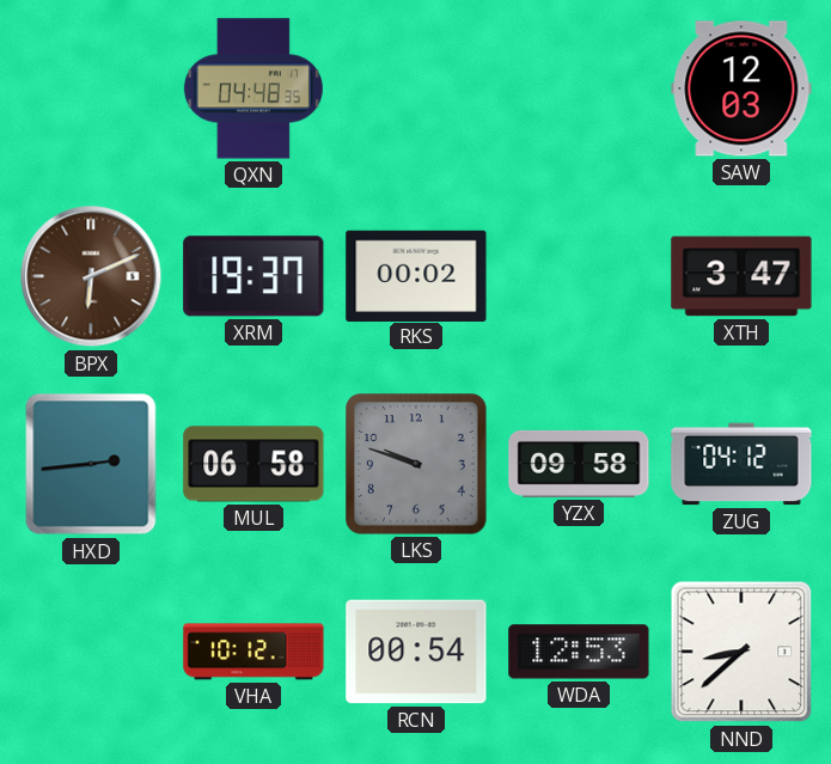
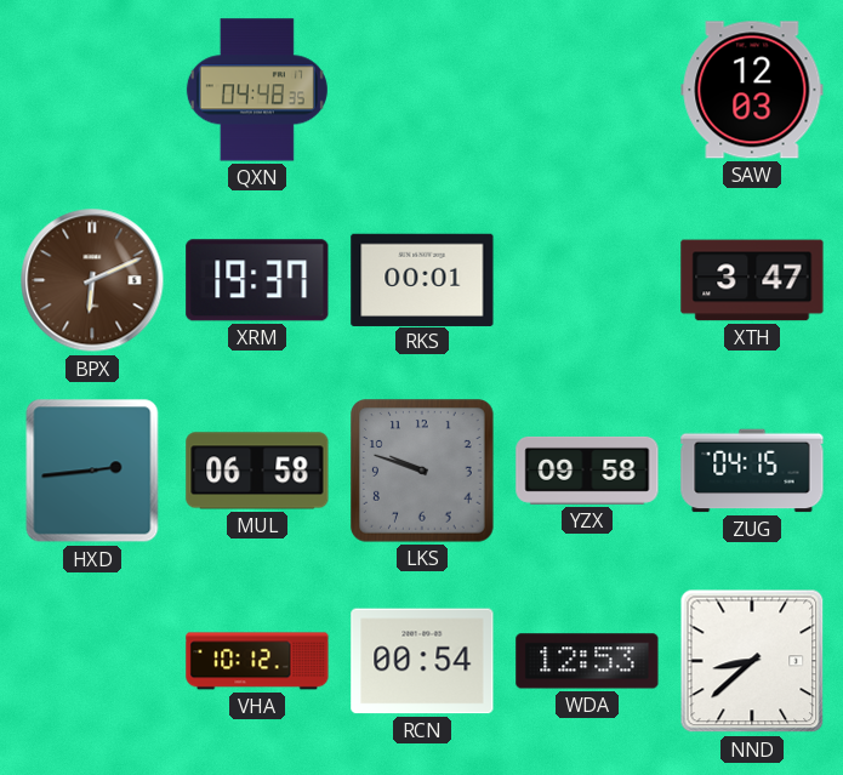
RKS: 00:02 -> 00:01
ZUG: 04:12 -> 04:15
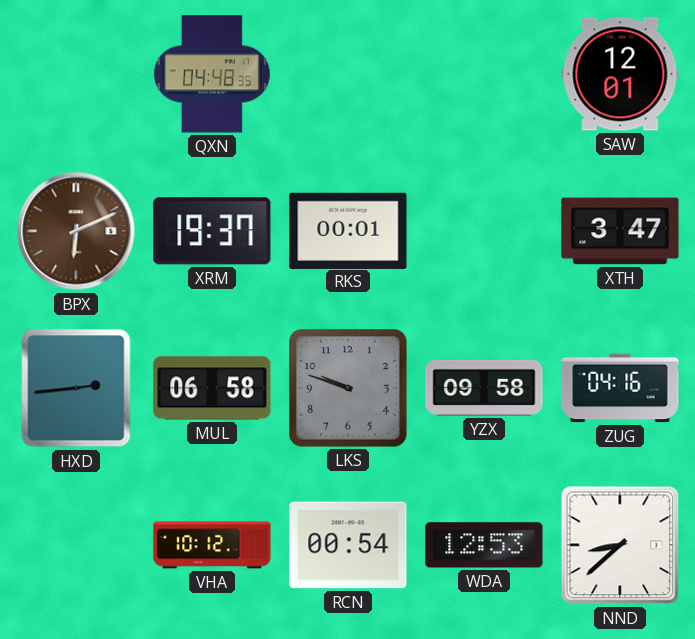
SAW: 12:03 -> 12:01
ZUG: 04:15 -> 04:16
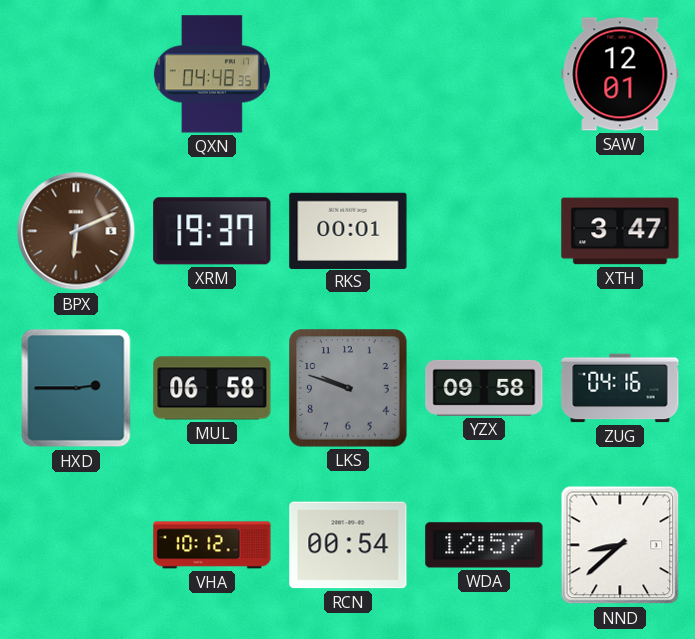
HXD: 2:44 -> 2:45
WDA: 12:53 -> 12:57
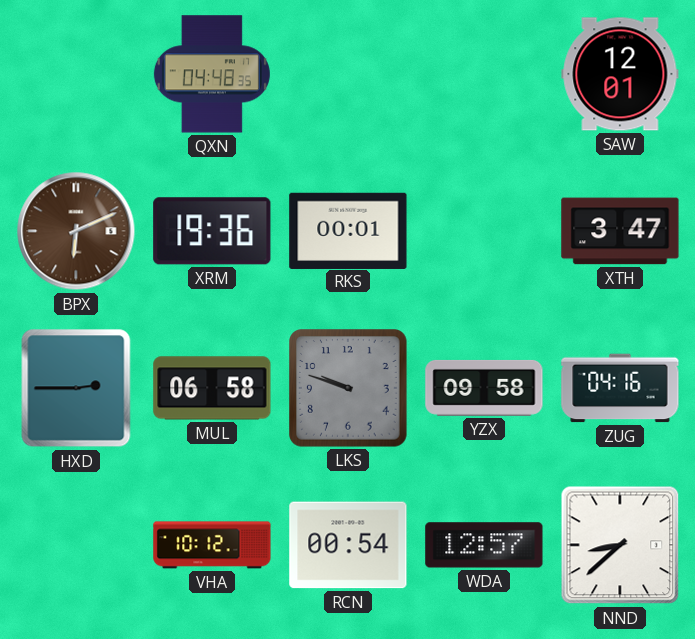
XRM: 19:37 -> 19:36
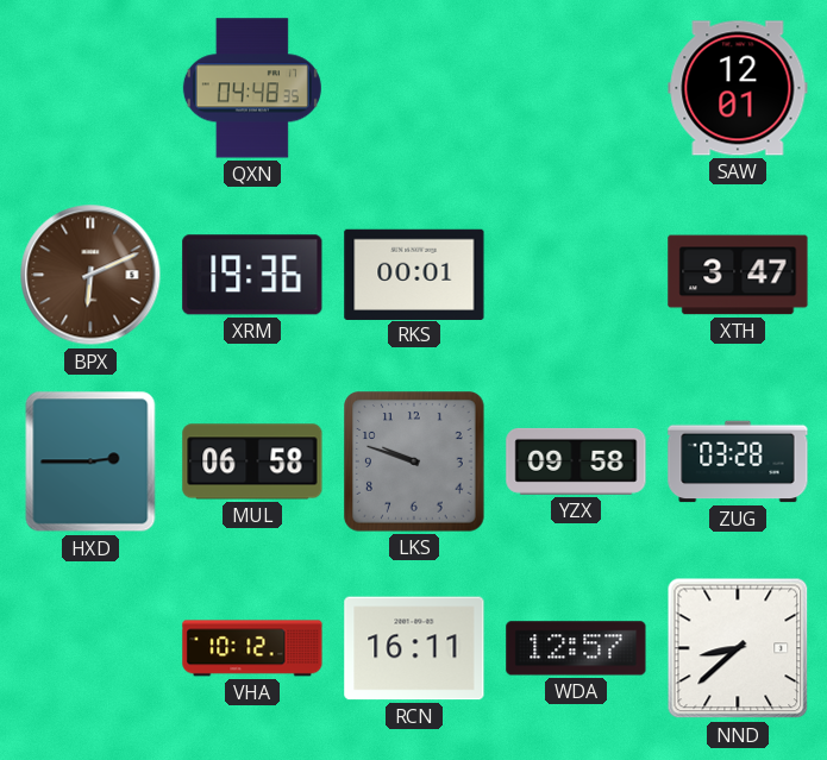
ZUG: 04:16 -> 03:28
RCN: 00:54 -> 16:11
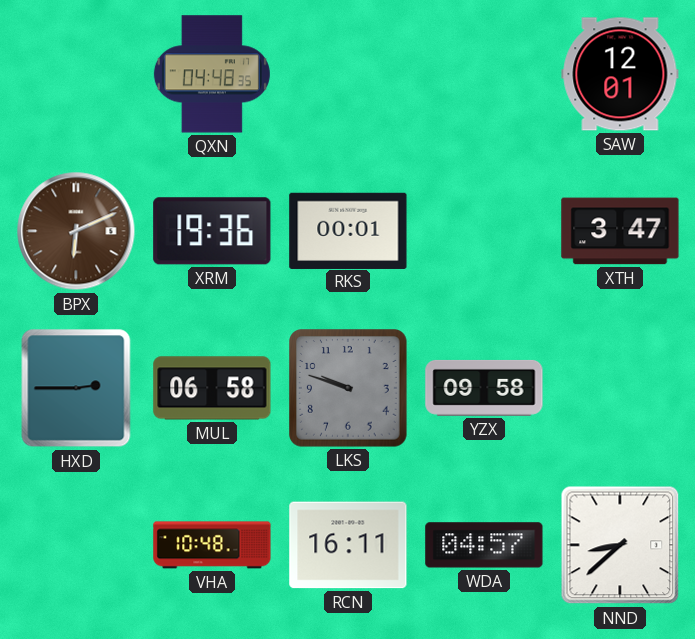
ZUG: 03:28 -> none
VHA: 10:12 -> 10:48
WDA: 12:57 -> 04:57
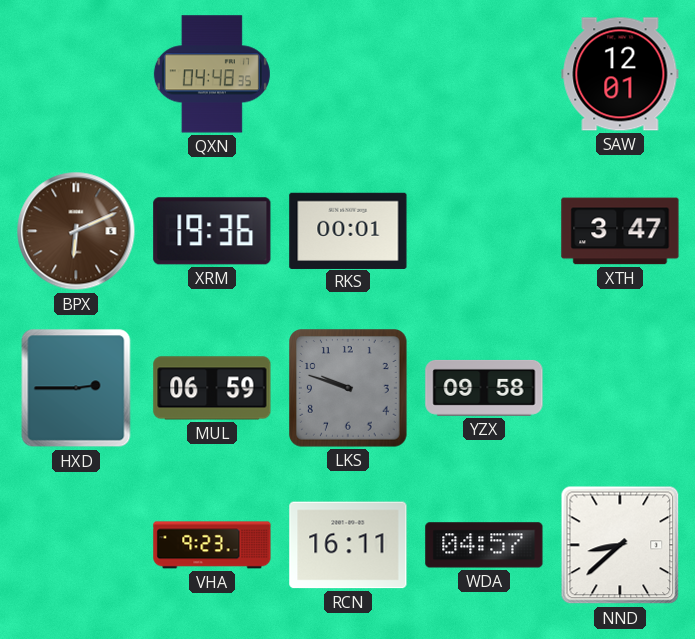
MUL: 06:58 -> 06:59
VHA: 10:48 -> 9:23
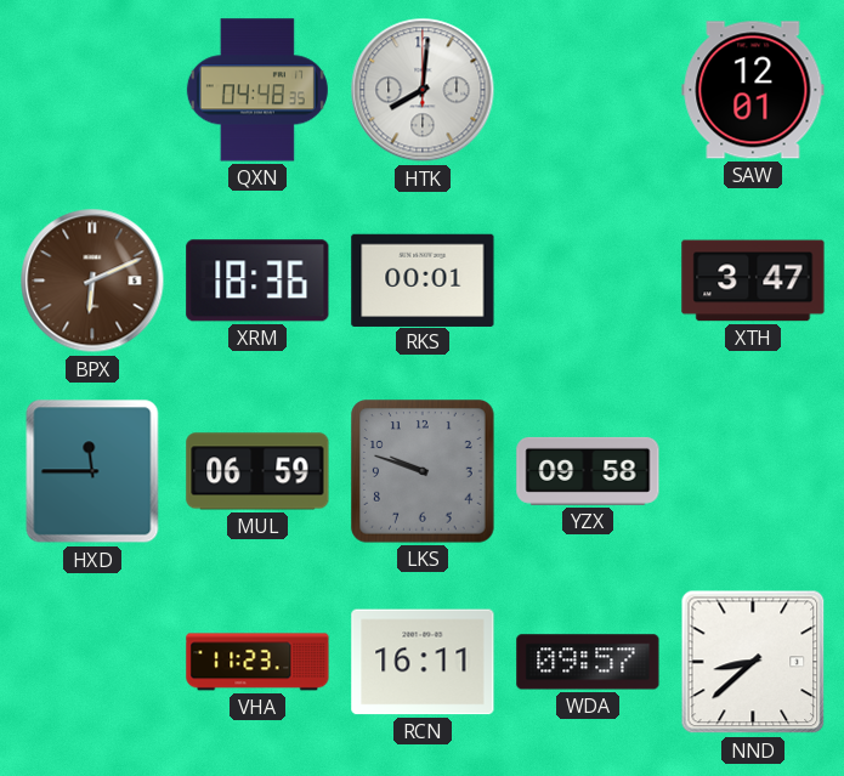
HTK: none -> 8:01
XRM: 19:36 -> 18:36
HXD: 2:45 -> 11:45
VHA: 9:23 -> 11:23
WDA: 04:57 -> 09:57
